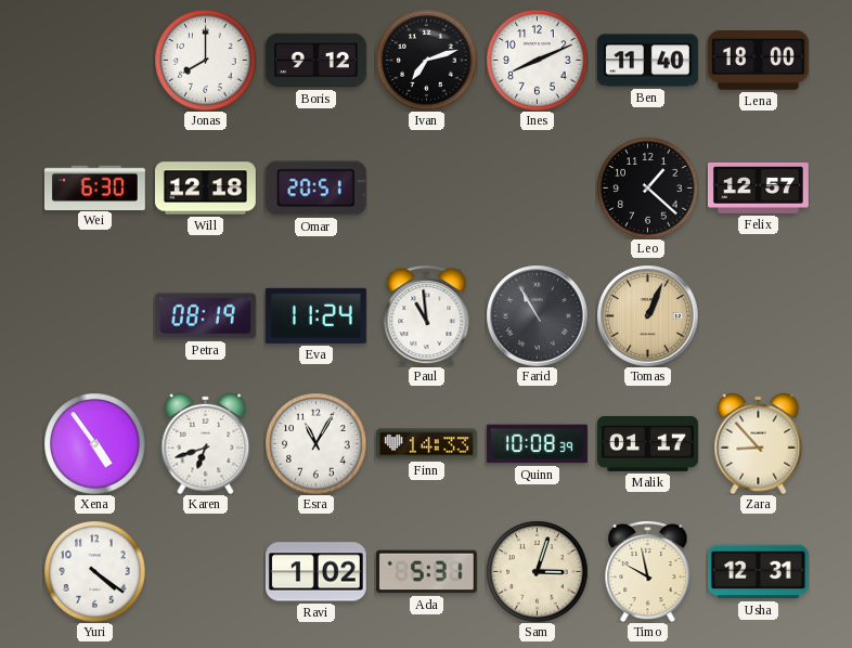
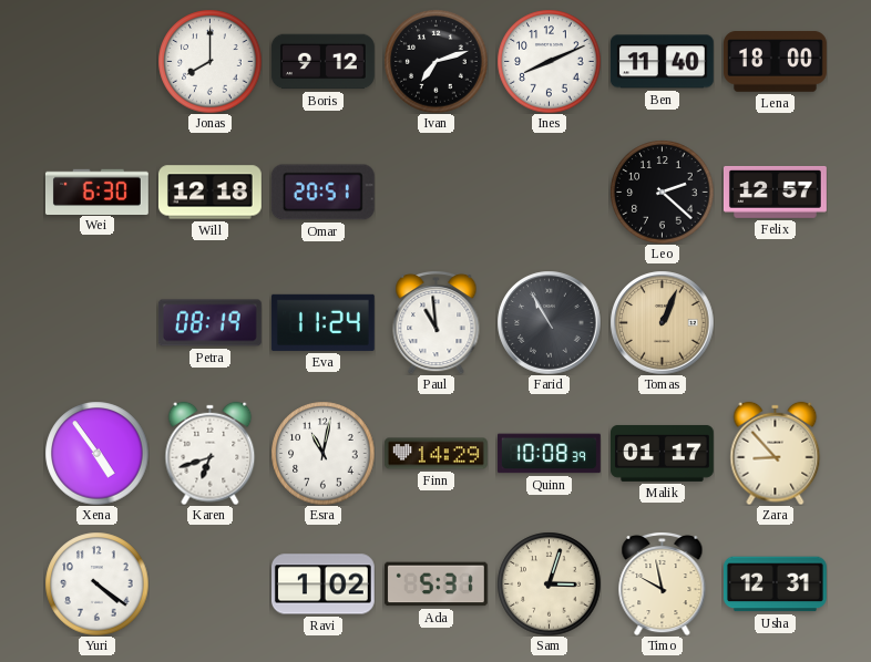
Leo: 1:22 -> 2:22
Esra: 11:05 -> 11:02
Finn: 14:33 -> 14:29
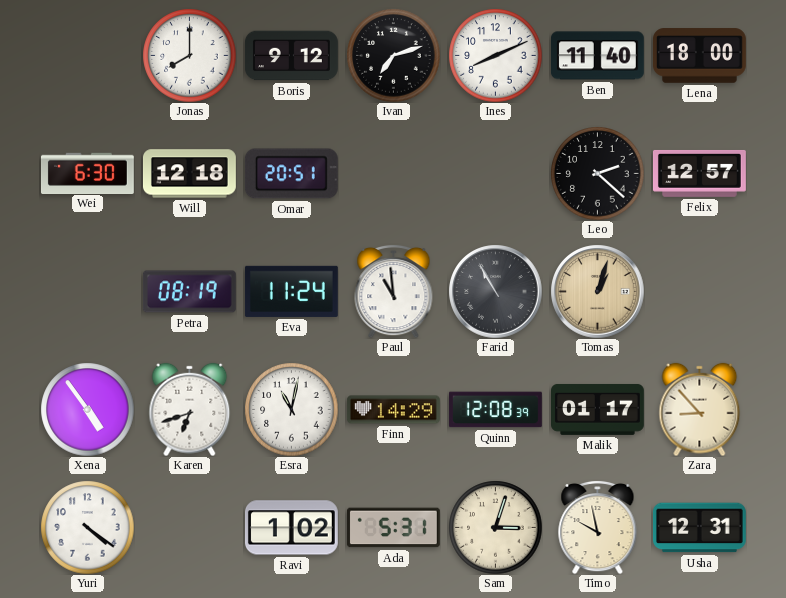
Tomas: 1:04 -> 1:03
Quinn: 10:08 -> 12:08
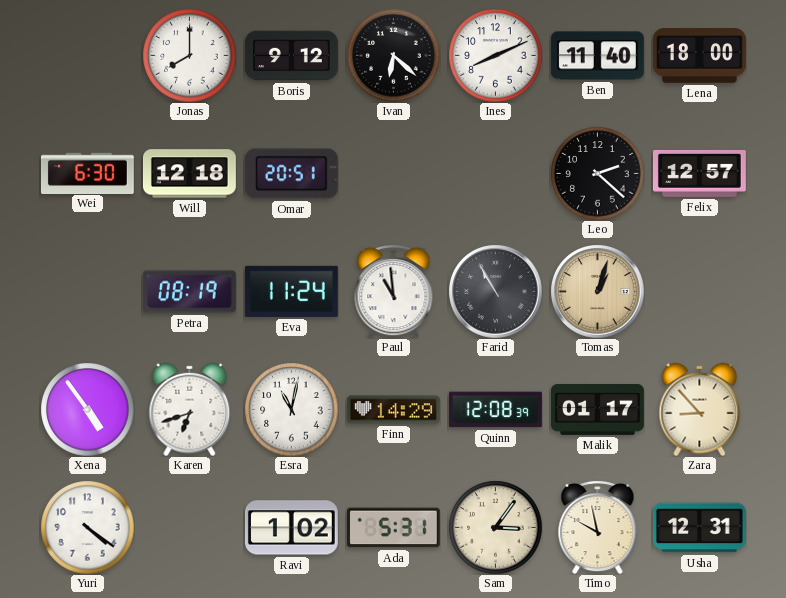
Ivan: 7:12 -> 6:22
Sam: 3:03 -> 3:06
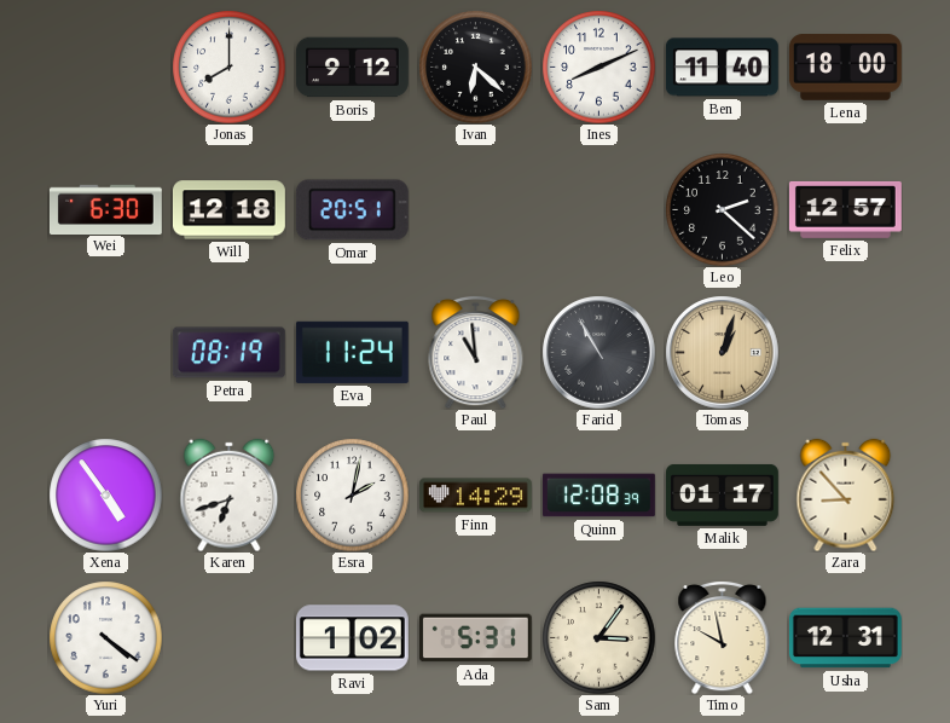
Esra: 11:02 -> 2:02
